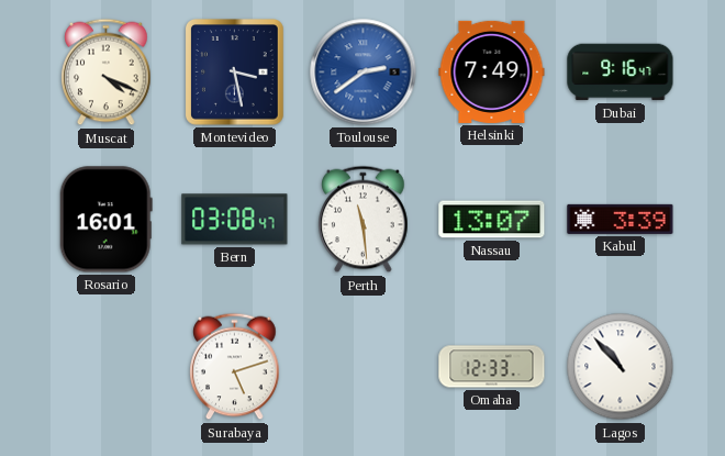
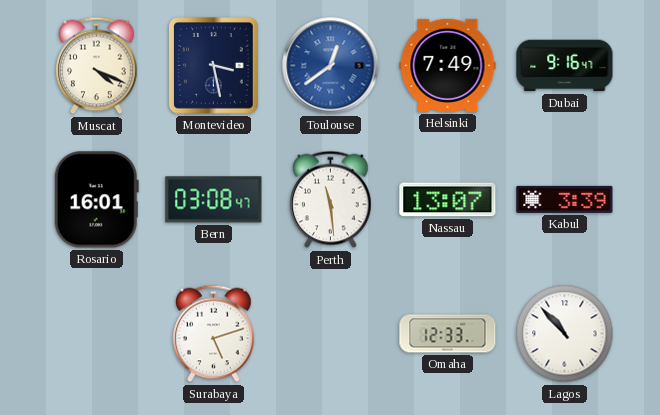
Toulouse: 2:39 -> 12:39
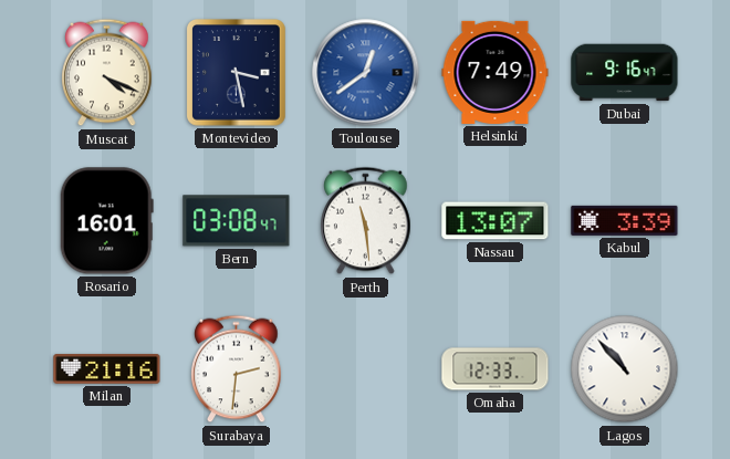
Milan: none -> 21:16
Surabaya: 5:12 -> 2:31
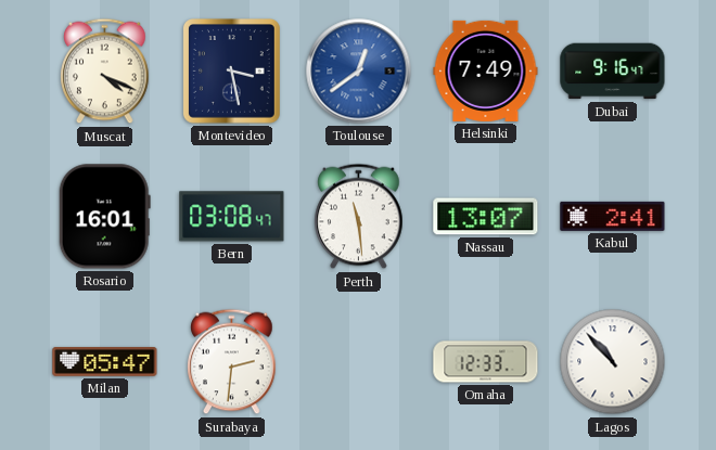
Kabul: 3:39 -> 2:41
Milan: 21:16 -> 05:47
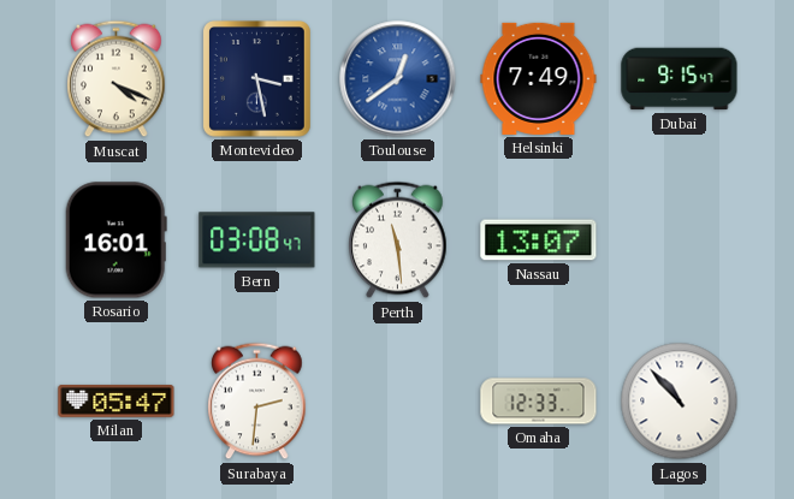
Dubai: 9:16 -> 9:15
Kabul: 2:41 -> none
